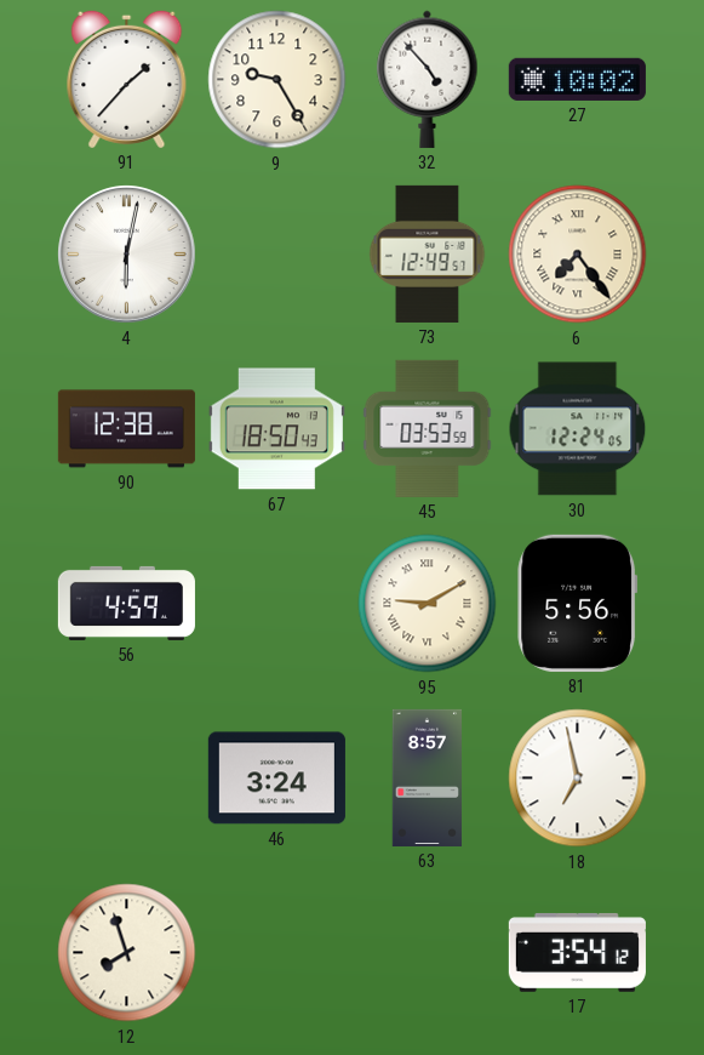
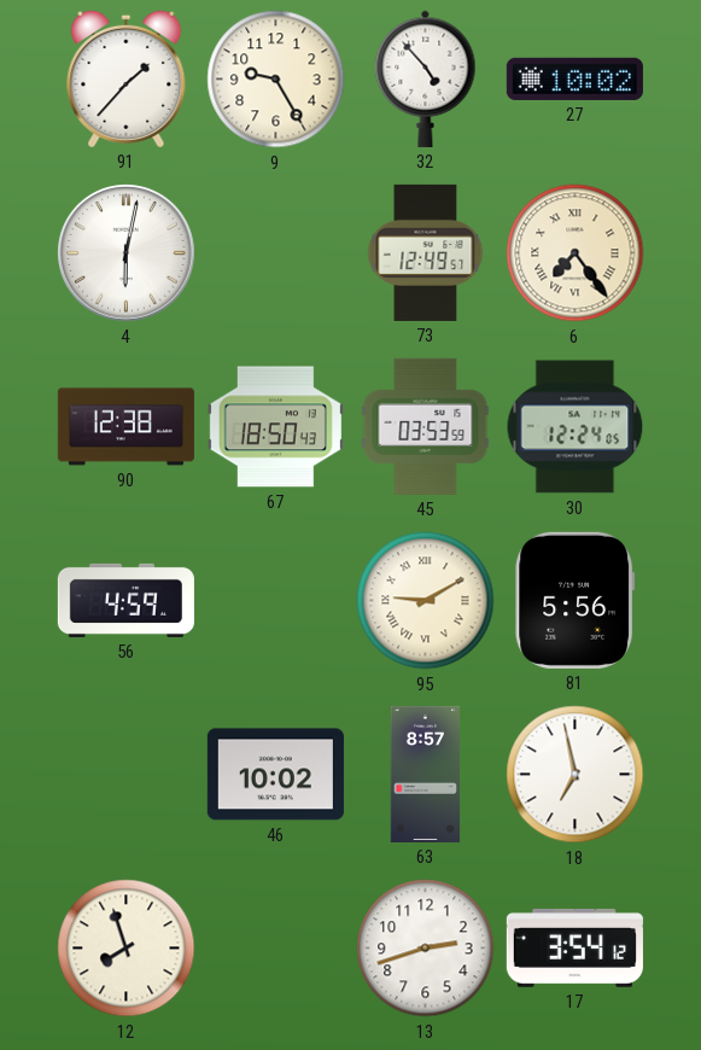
46: 3:24 -> 10:02
13: none -> 2:42
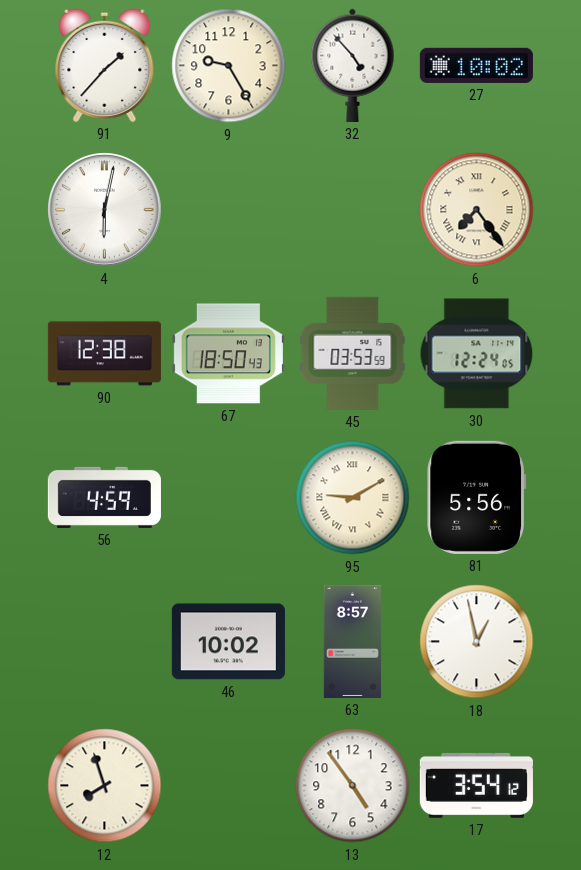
73: 12:49 -> none
18: 6:58 -> 12:58
13: 2:42 -> 4:54
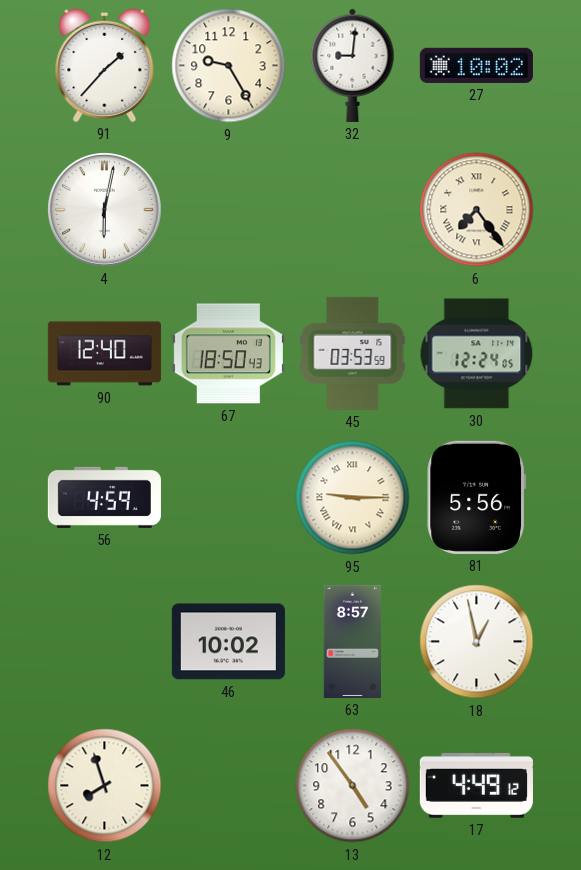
32: 4:53 -> 9:01
90: 12:38 -> 12:40
95: 9:10 -> 9:15
17: 3:54 -> 4:49
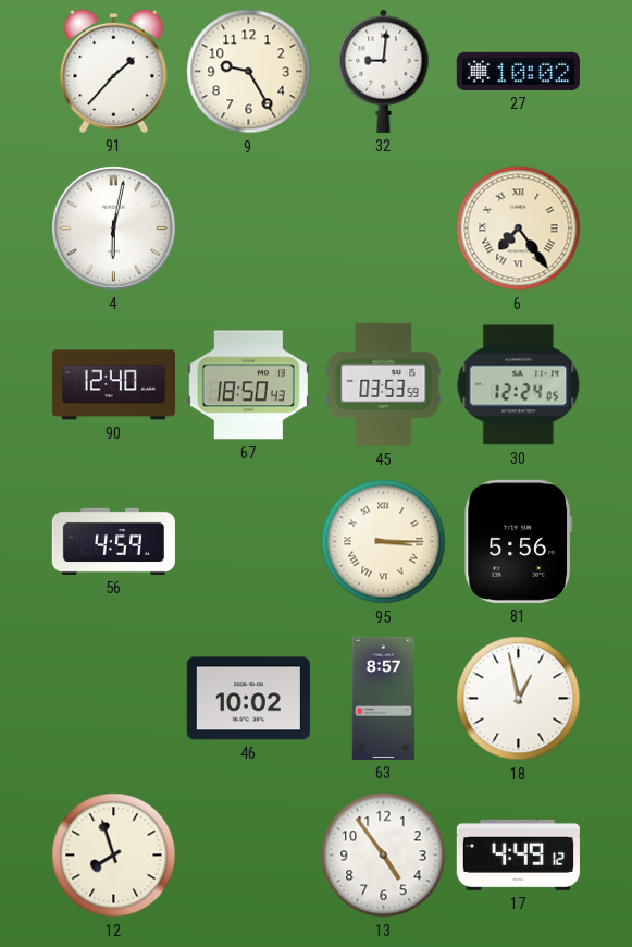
95: 9:15 -> 3:15
